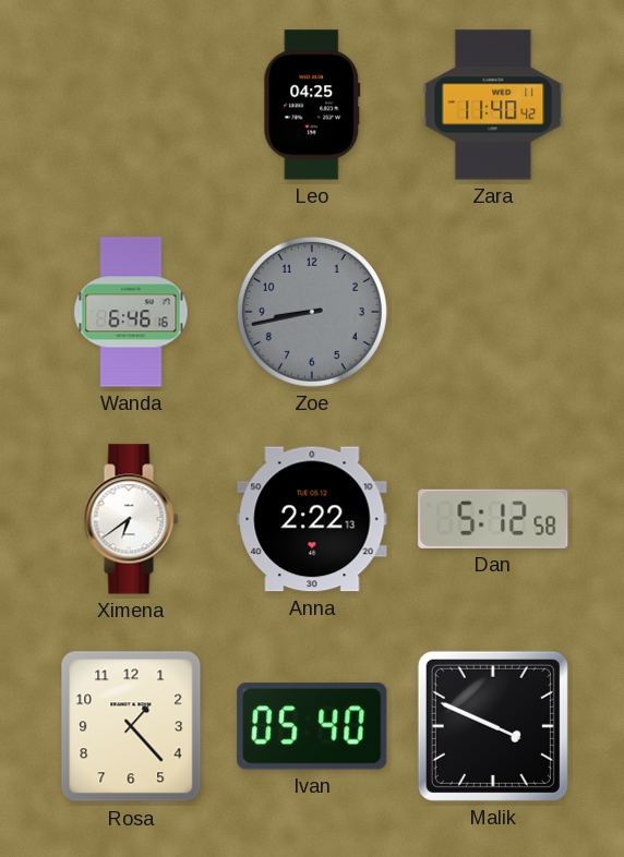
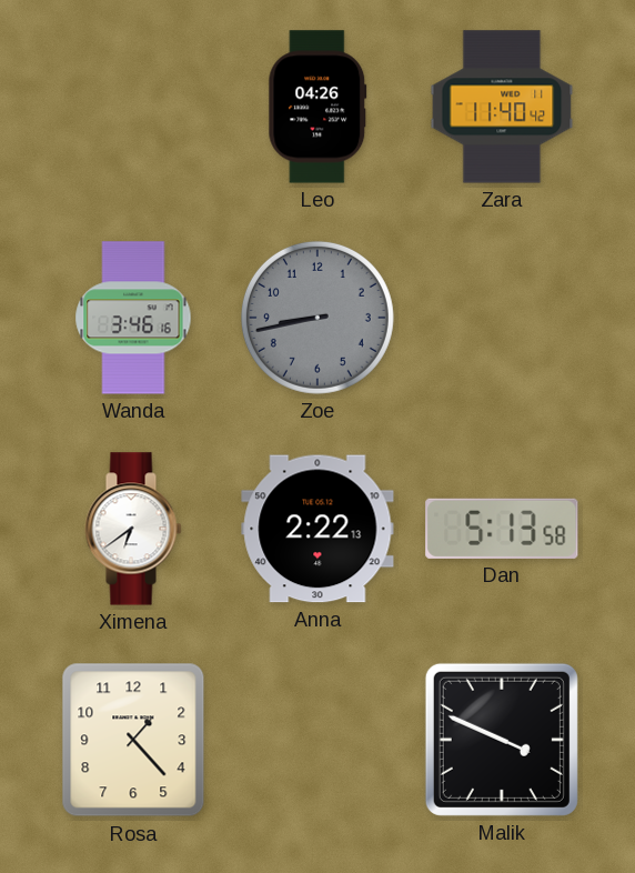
Leo: 04:25 -> 04:26
Wanda: 6:46 -> 3:46
Dan: 5:12 -> 5:13
Ivan: 05:40 -> none
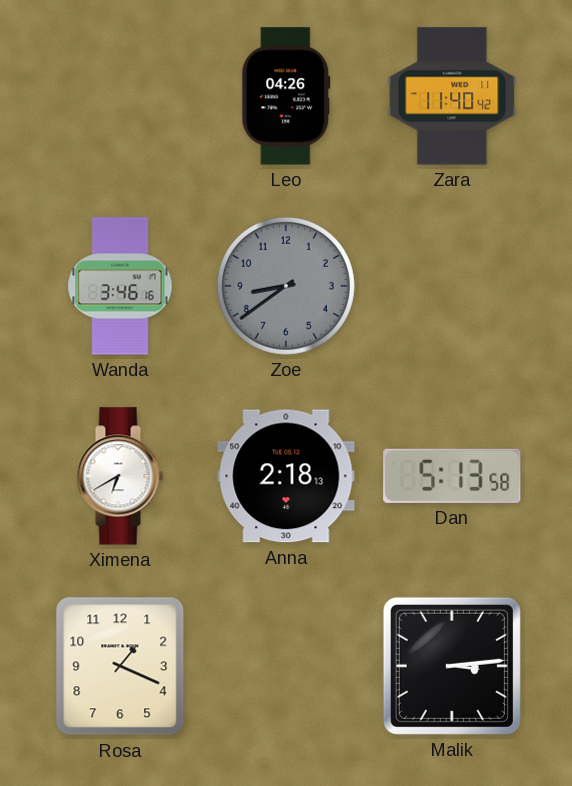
Zoe: 8:43 -> 8:39
Ximena: 6:39 -> 6:40
Anna: 2:22 -> 2:18
Rosa: 1:23 -> 1:19
Malik: 3:49 -> 3:14
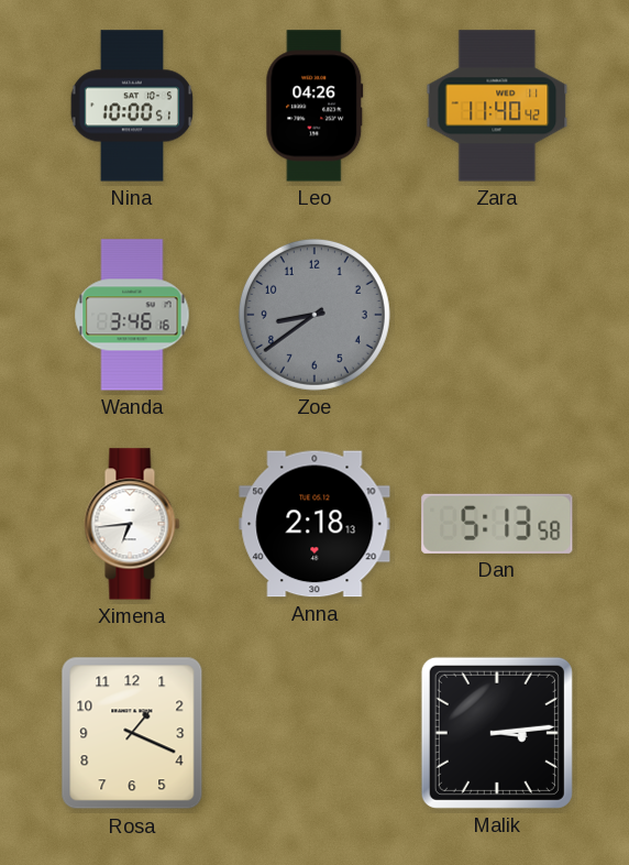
Nina: none -> 10:00
Ximena: 6:40 -> 6:44
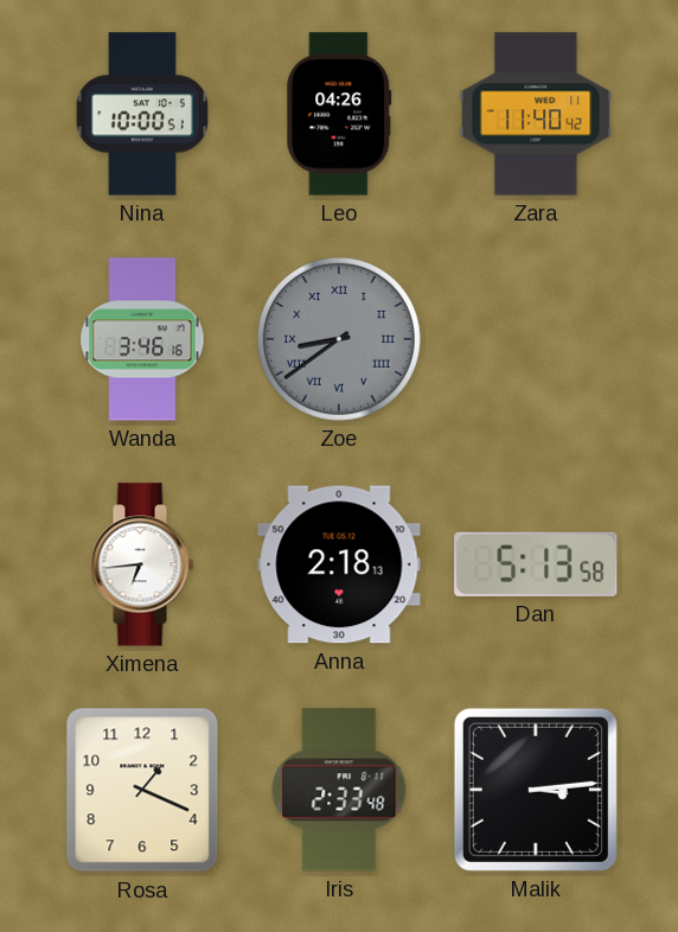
Zoe numerals: Arabic -> Roman
Iris: none -> 2:33
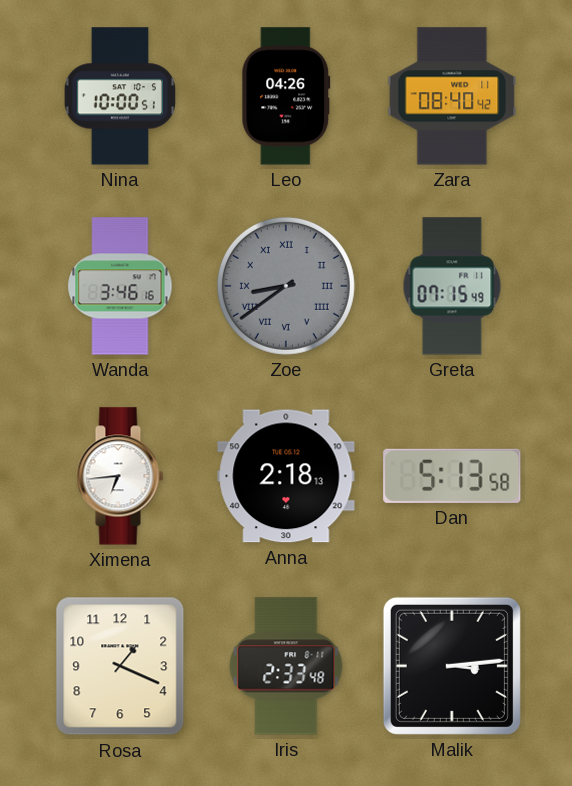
Zara: 11:40 -> 08:40
Greta: none -> 07:15
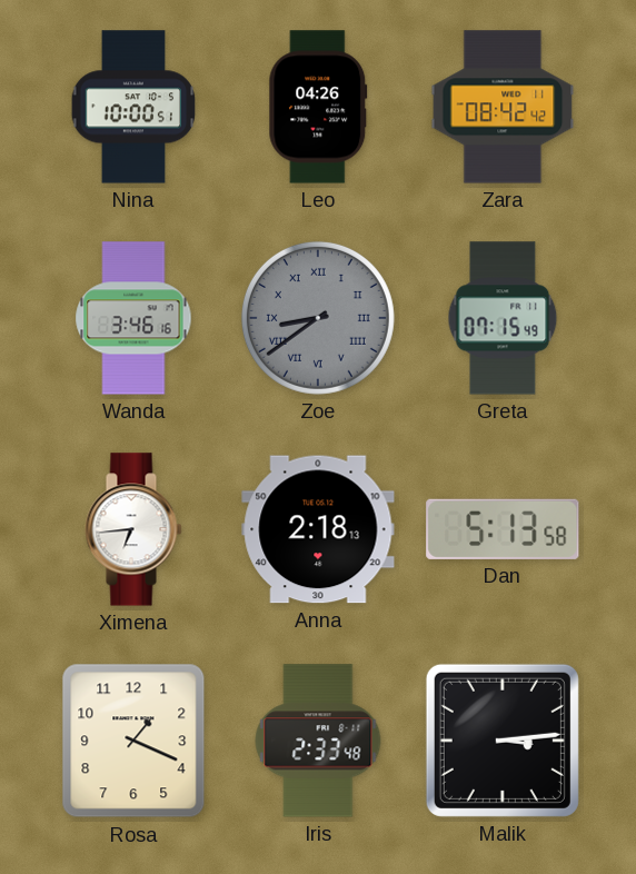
Zara: 08:40 -> 08:42
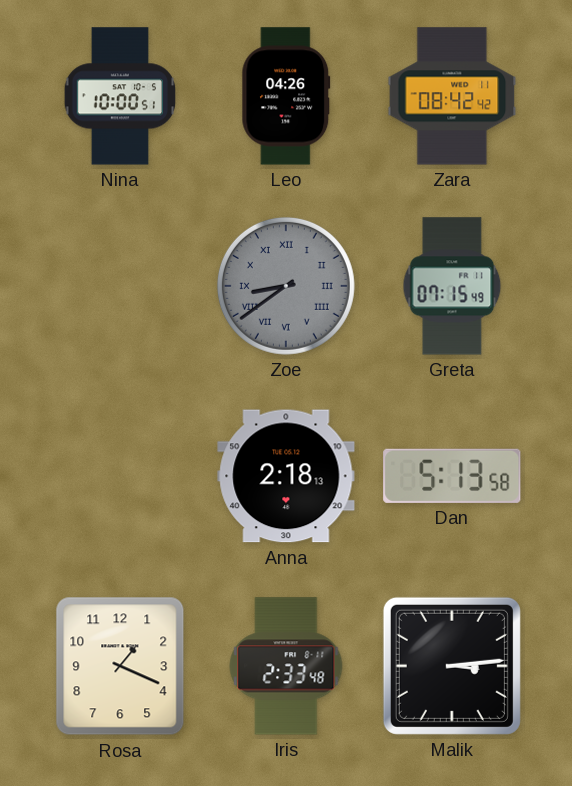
Wanda: 3:46 -> none
Ximena: 6:44 -> none
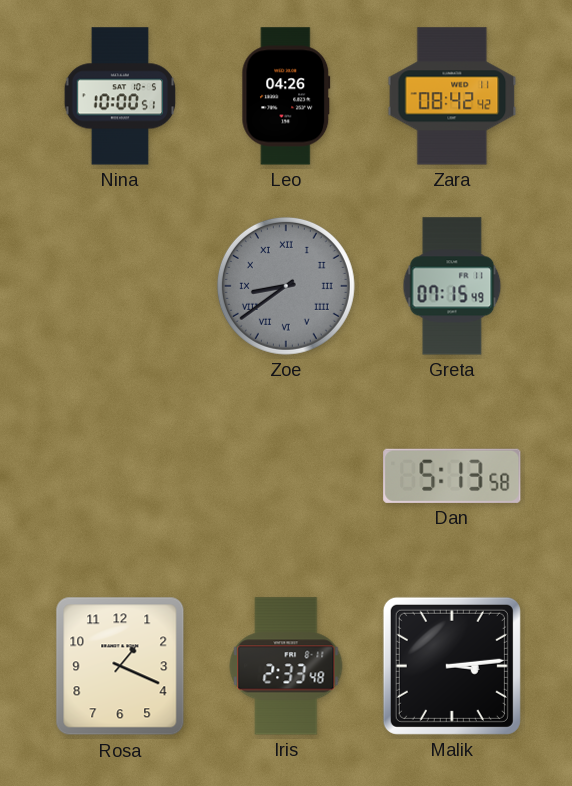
Anna: 2:18 -> none
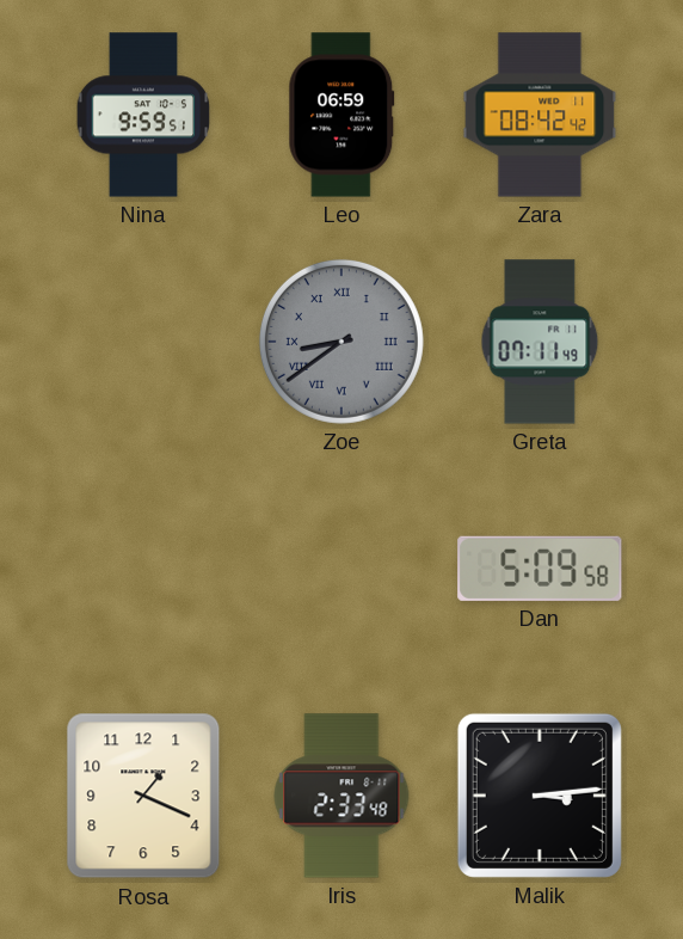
Nina: 10:00 -> 9:59
Leo: 04:26 -> 06:59
Greta: 07:15 -> 07:11
Dan: 5:13 -> 5:09
